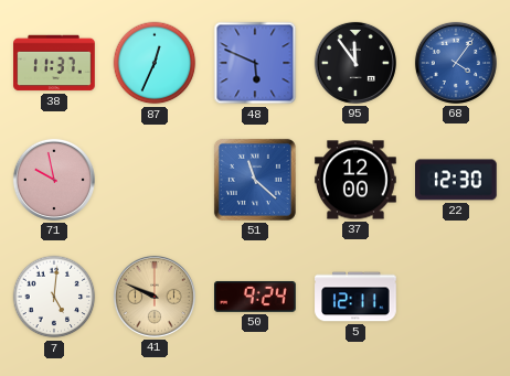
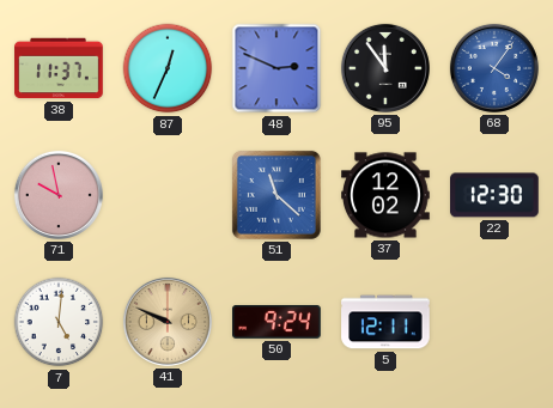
48: 5:49 -> 2:49
37: 12:00 -> 12:02
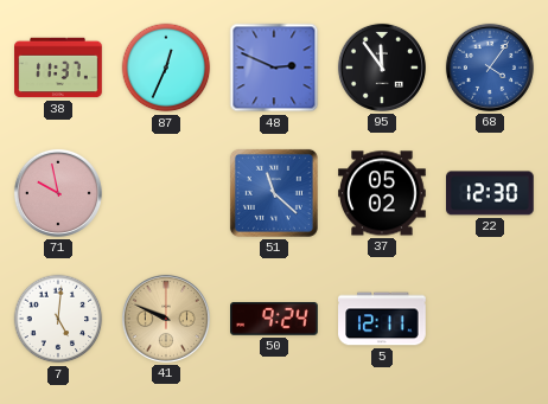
37: 12:02 -> 05:02
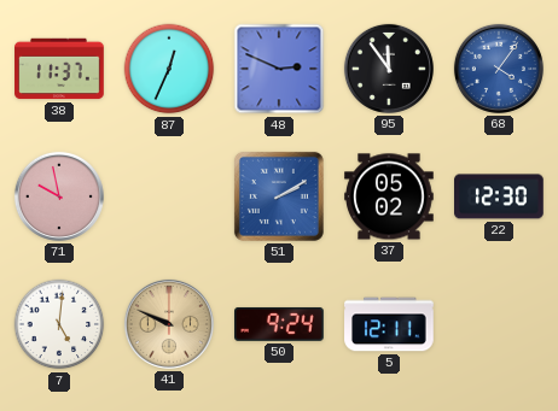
51: 11:22 -> 2:10
